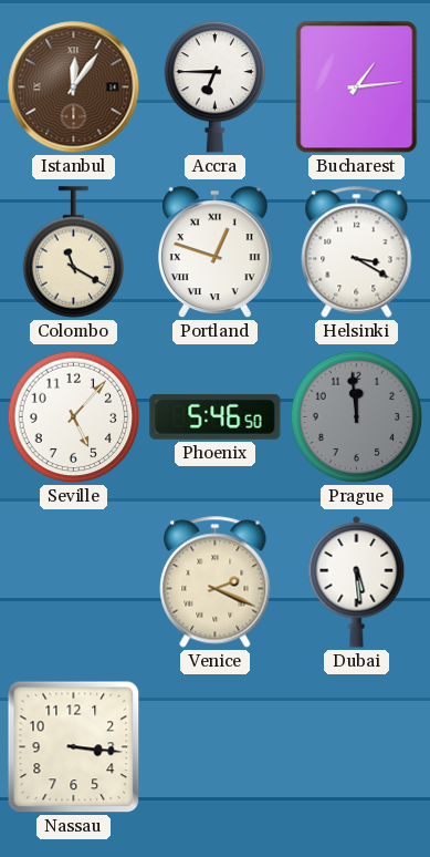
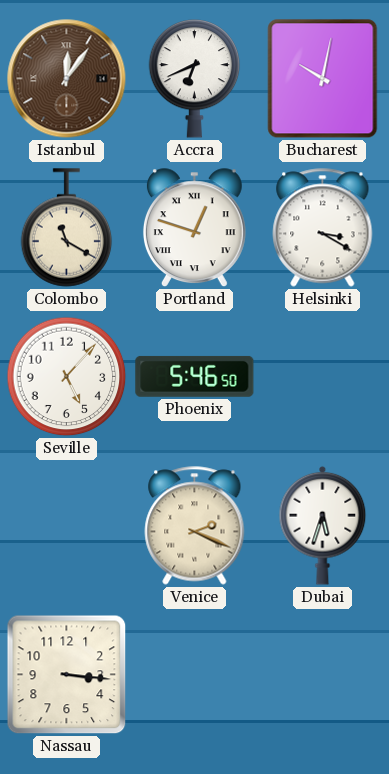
Accra: 6:45 -> 6:41
Bucharest: 1:14 -> 10:02
Prague: 11:59 -> none
Dubai: 5:29 -> 5:33
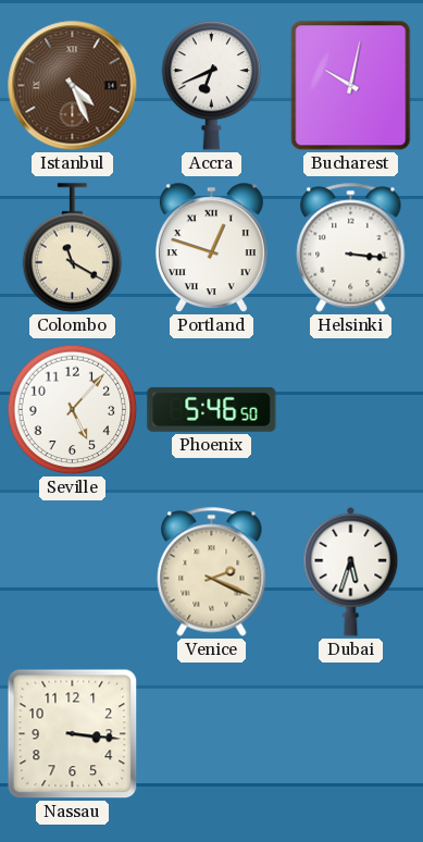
Istanbul: 12:06 -> 4:26
Helsinki: 3:20 -> 3:16
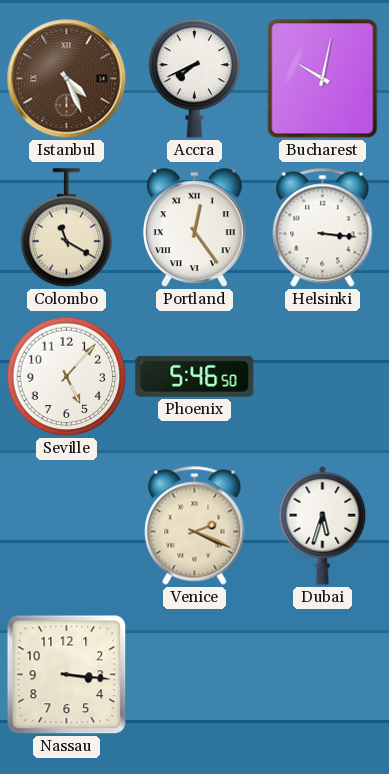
Accra: 6:41 -> 7:41
Portland: 12:48 -> 12:24
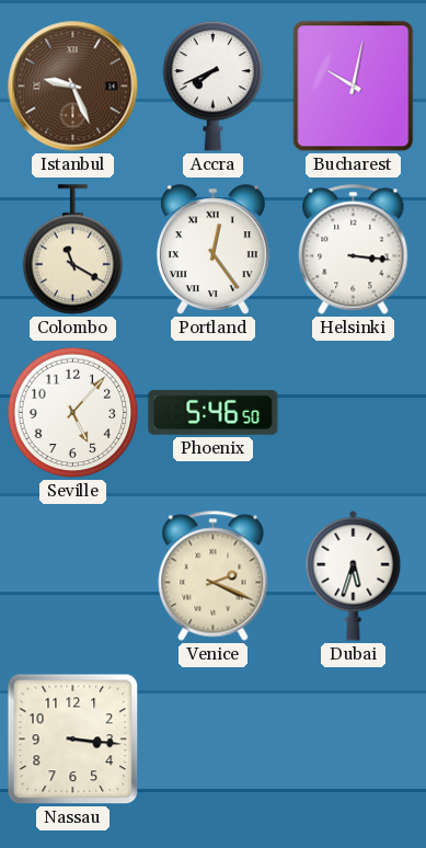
Istanbul: 4:26 -> 9:26
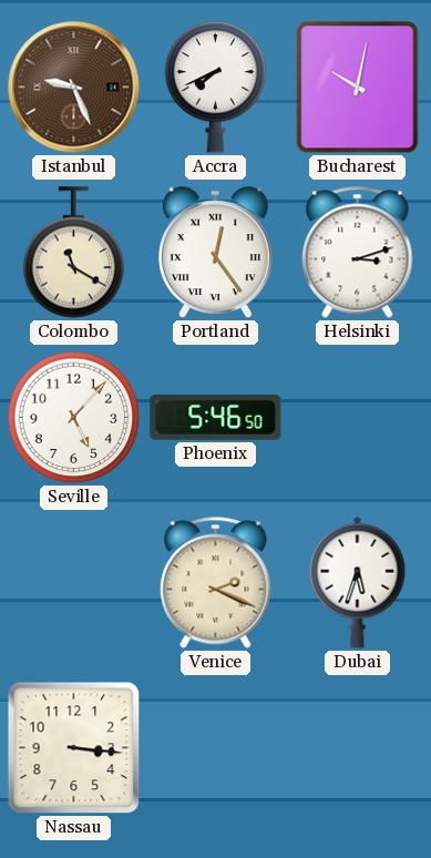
Helsinki: 3:16 -> 3:12
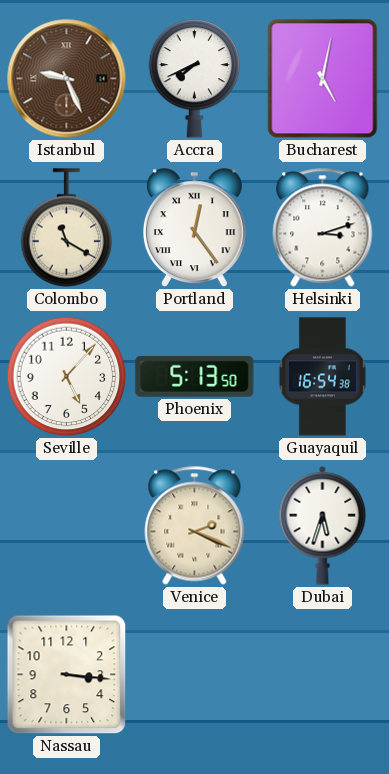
Bucharest: 10:02 -> 5:02
Phoenix: 5:46 -> 5:13
Guayaquil: none -> 16:54
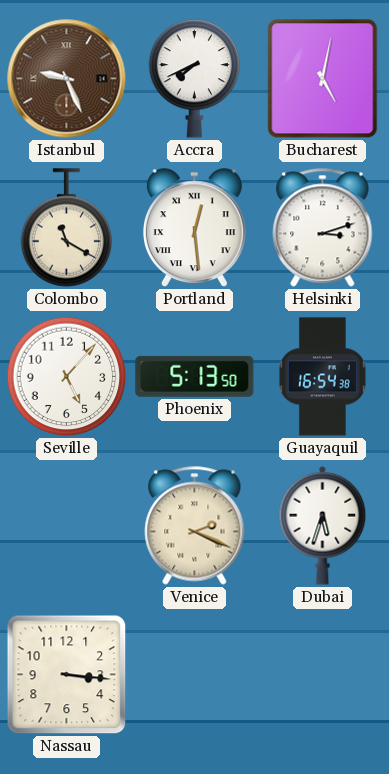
Portland: 12:24 -> 12:29
